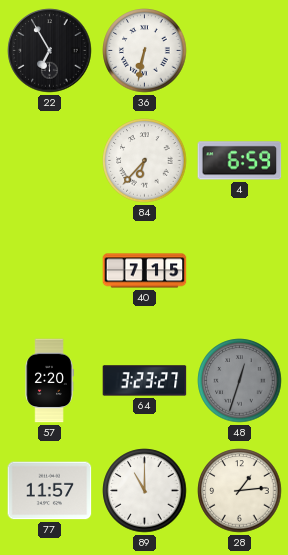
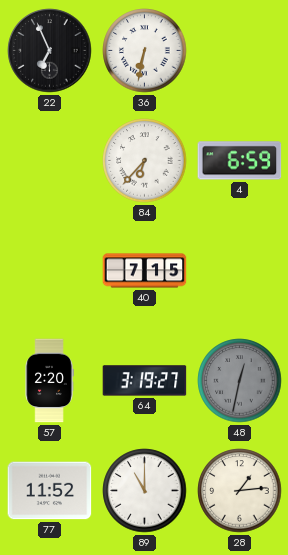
22: 6:55 -> 6:56
64: 3:23 -> 3:19
48: 12:33 -> 12:32
77: 11:57 -> 11:52
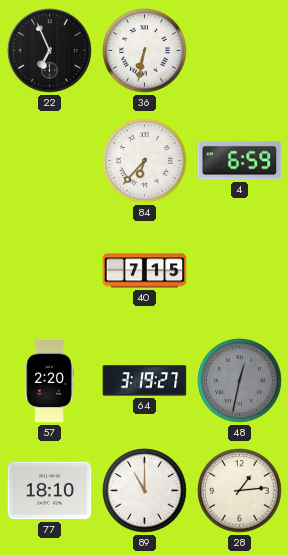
77: 11:52 -> 18:10
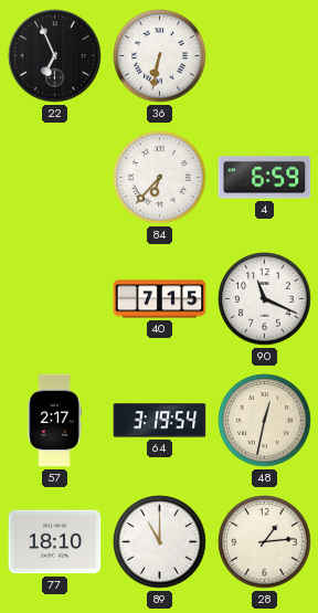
90: none -> 11:19
57: 2:20 -> 2:17
64: 3:19:27 -> 3:19:54
48 dial: grey -> cream
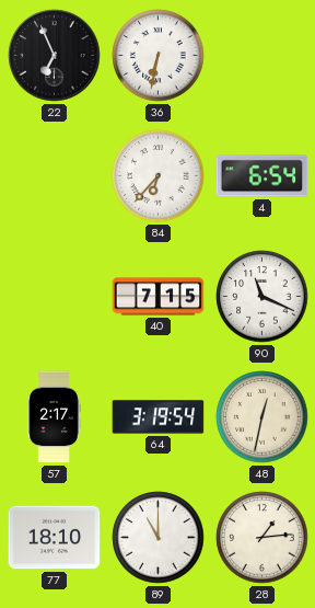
4: 6:59 -> 6:54
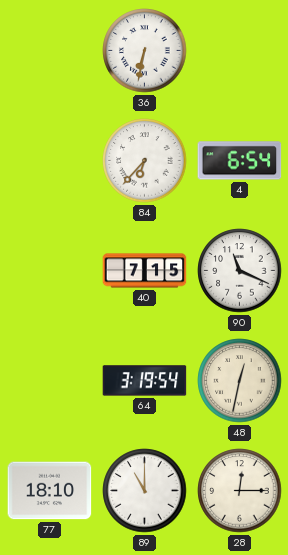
22: 6:56 -> none
57: 2:17 -> none
28: 1:14 -> 12:15
